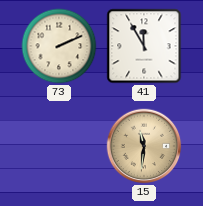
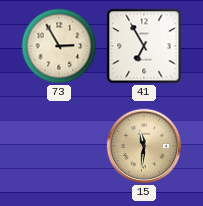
73: 2:11 -> 2:55
41: 11:55 -> 6:55
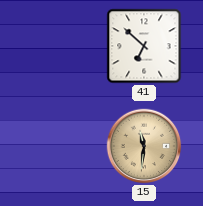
73: 2:55 -> none
41: 6:55 -> 6:52
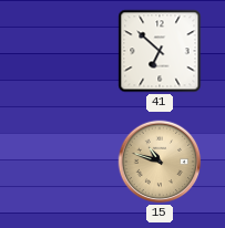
15: 11:31 -> 10:48
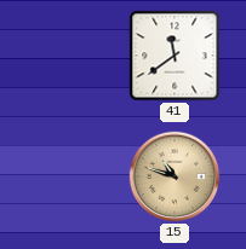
41: 6:52 -> 11:39
